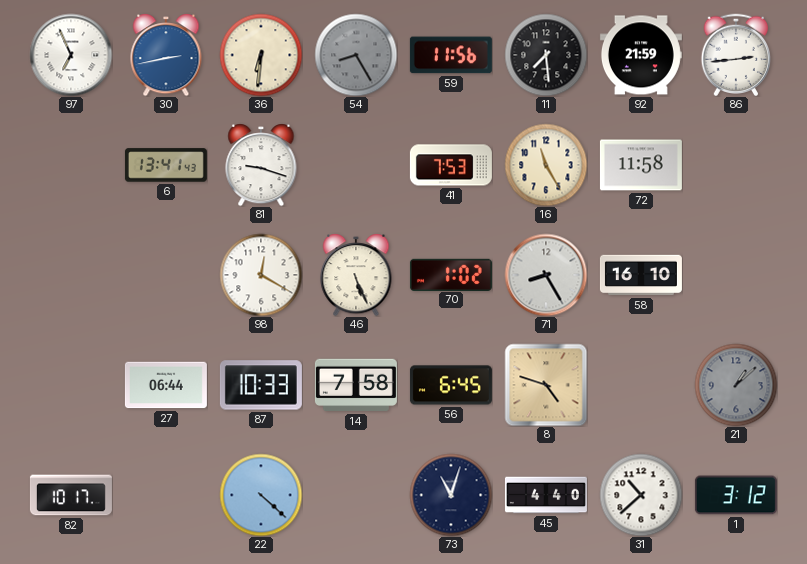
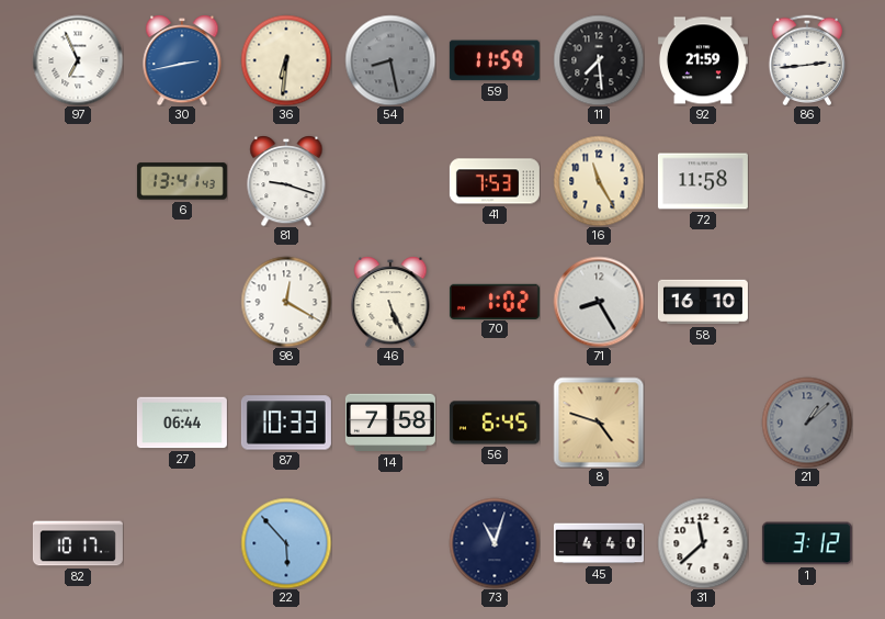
54: 8:25 -> 8:28
59: 11:56 -> 11:59
22: 4:22 -> 5:53
31: 10:38 -> 11:38
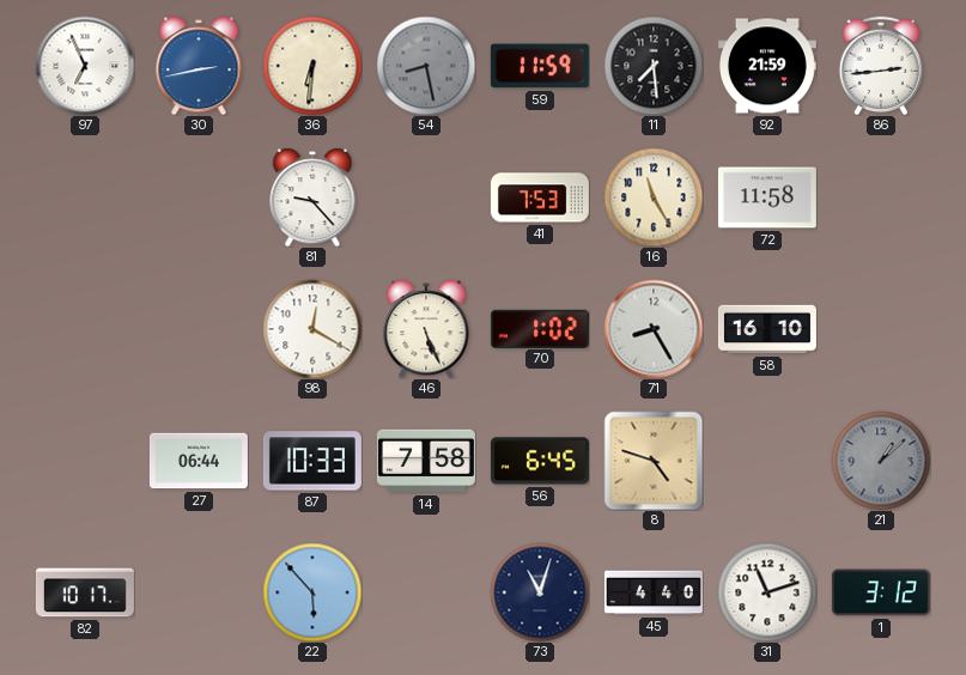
6: 13:41 -> none
81: 9:18 -> 9:23
31: 11:38 -> 11:12
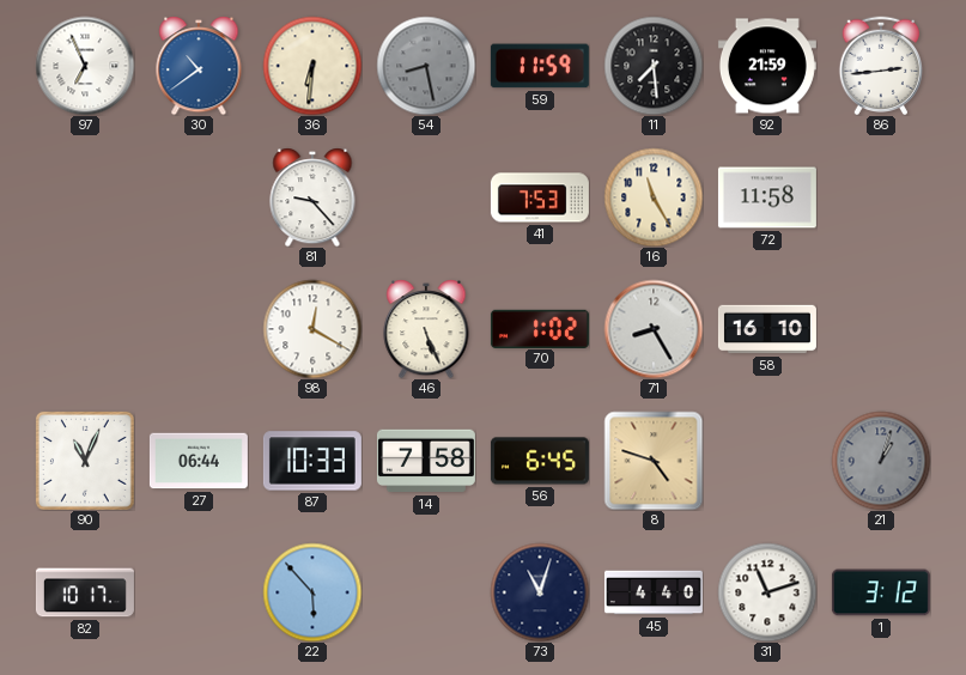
30: 2:43 -> 10:39
90: none -> 11:04
21: 1:08 -> 1:03
